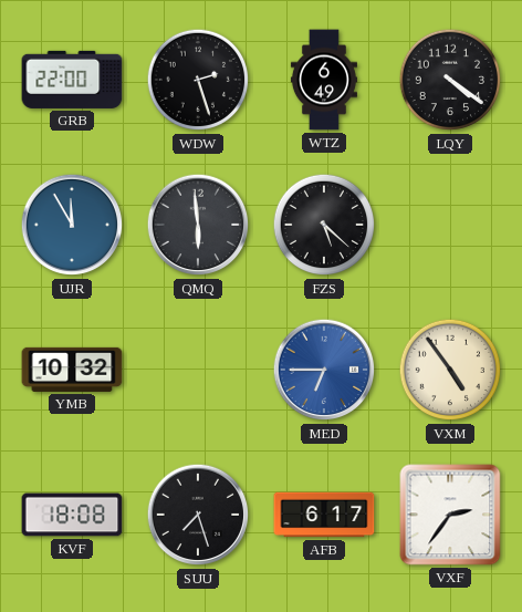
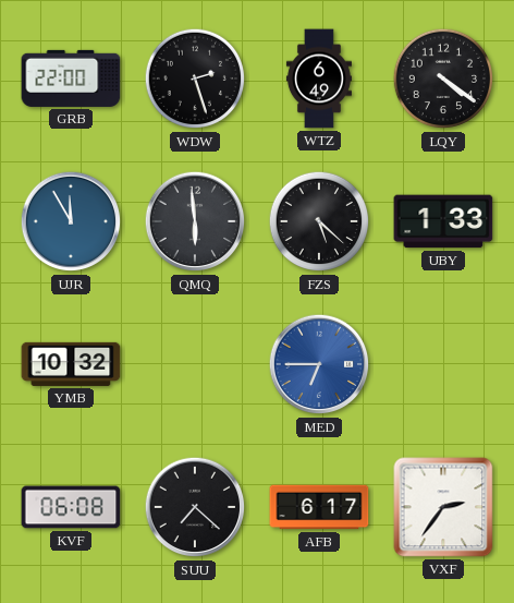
UBY: none -> 1:33
VXM: 4:54 -> none
KVF: 18:08 -> 06:08
SUU: 7:27 -> 7:22
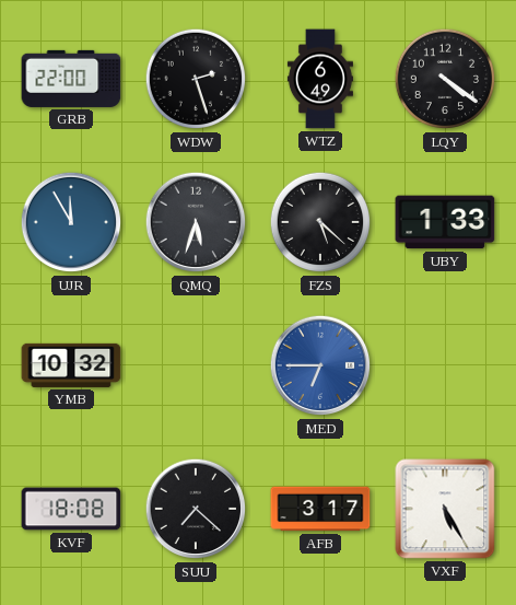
QMQ: 5:59 -> 5:33
KVF: 06:08 -> 18:08
AFB: 6:17 -> 3:17
VXF: 2:36 -> 5:25
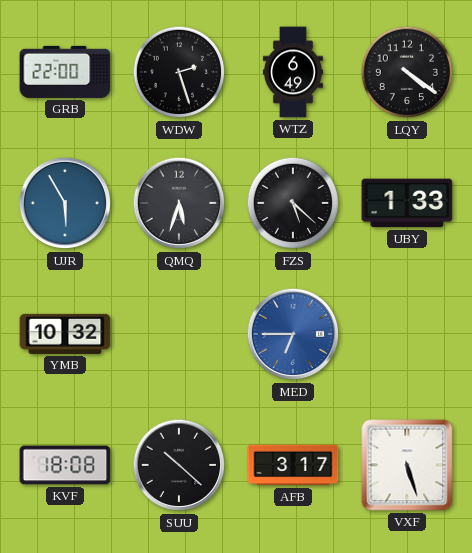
UJR: 11:55 -> 5:55
SUU: 7:22 -> 10:22
VXF: 5:25 -> 5:27
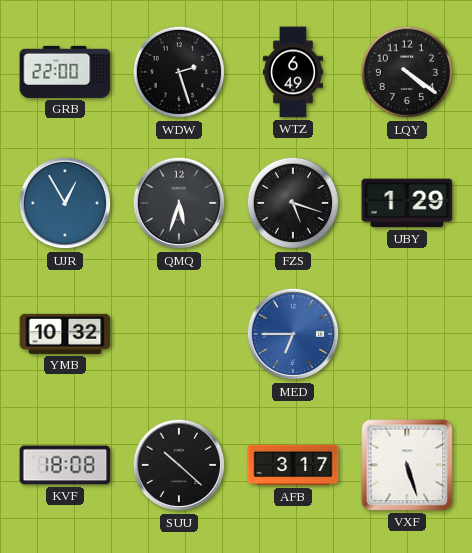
UJR: 5:55 -> 12:55
FZS: 5:22 -> 5:18
UBY: 1:33 -> 1:29
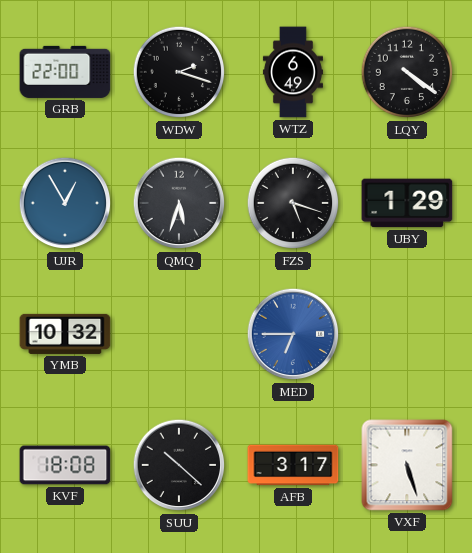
WDW: 2:27 -> 2:18
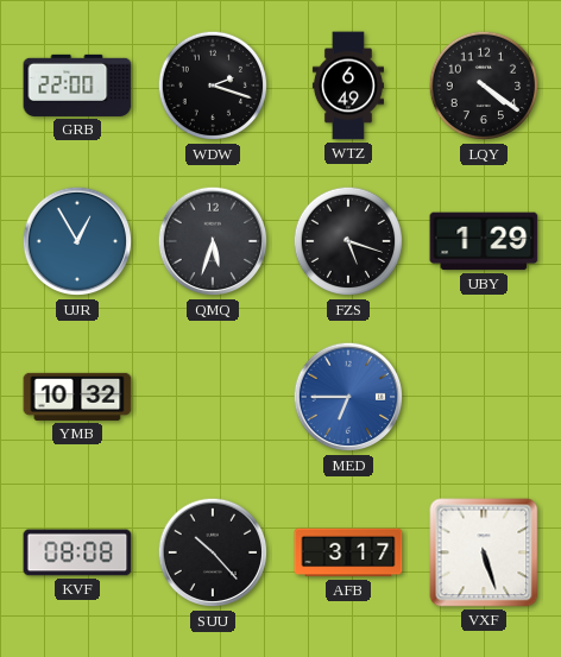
KVF: 18:08 -> 08:08
SUU: 10:22 -> 10:23
